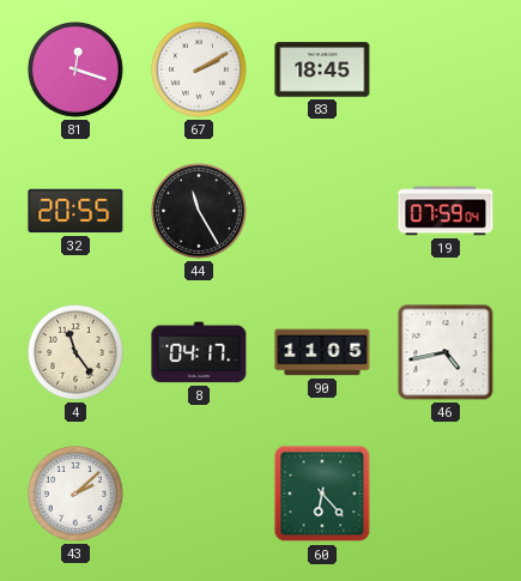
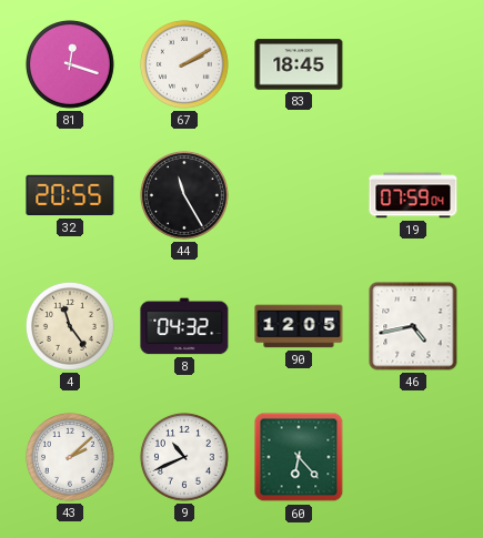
8: 04:17 -> 04:32
90: 11:05 -> 12:05
9: none -> 10:41
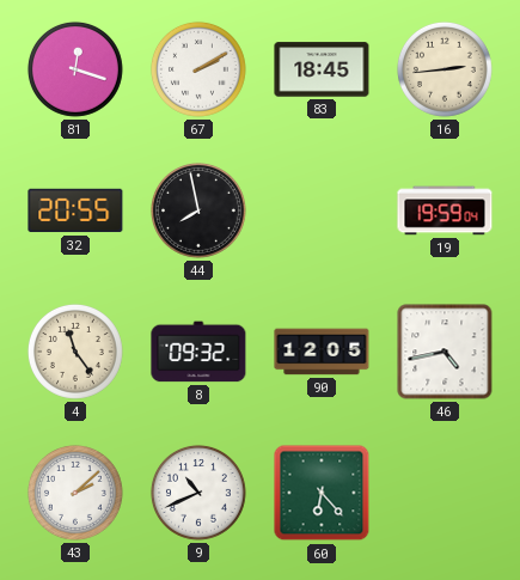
16: none -> 2:44
44: 11:25 -> 7:58
19: 07:59 -> 19:59
8: 04:32 -> 09:32
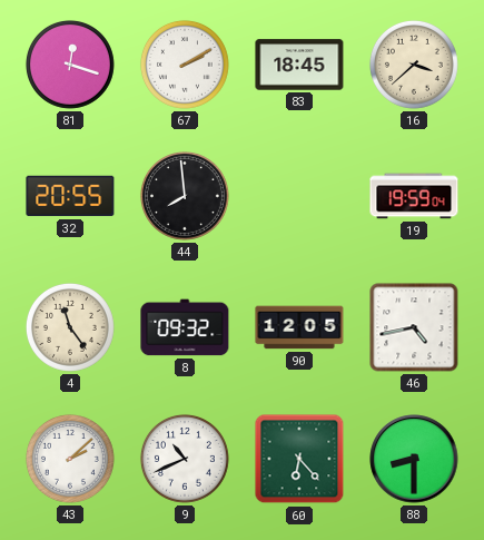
16: 2:44 -> 3:38
44: 7:58 -> 7:59
88: none -> 8:30
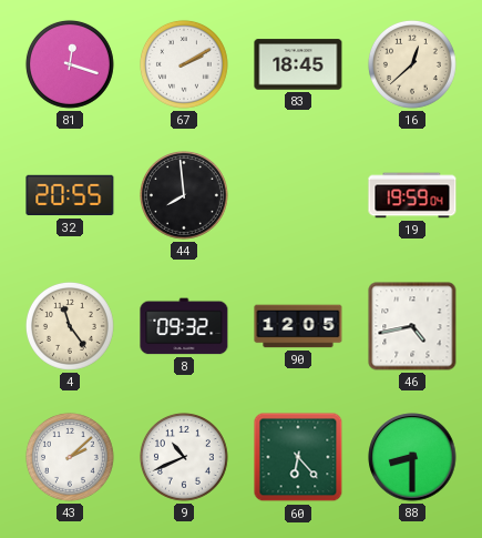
16: 3:38 -> 12:38
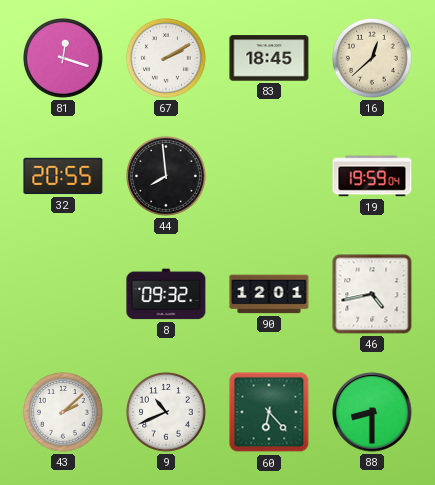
4: 11:24 -> none
90: 12:05 -> 12:01
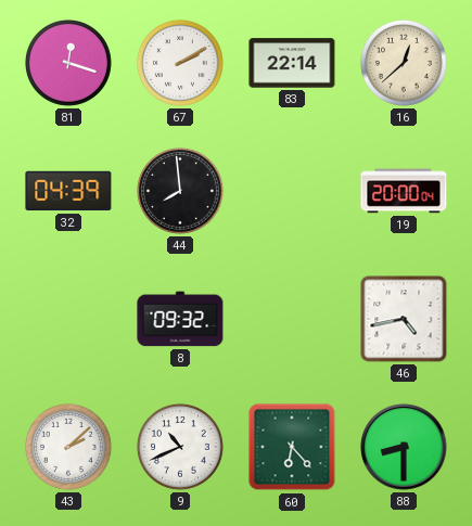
83: 18:45 -> 22:14
32: 20:55 -> 04:39
19: 19:59 -> 20:00
90: 12:01 -> none
